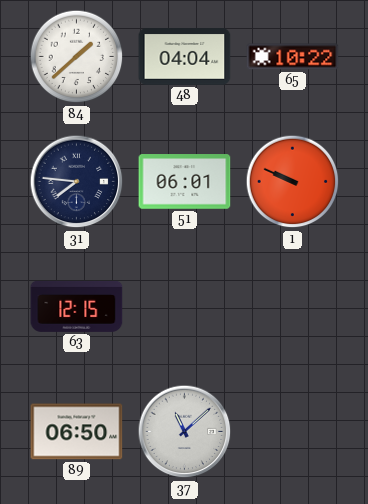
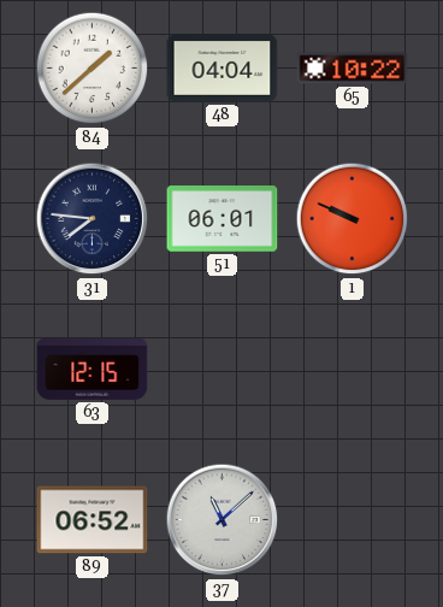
89: 06:50 -> 06:52
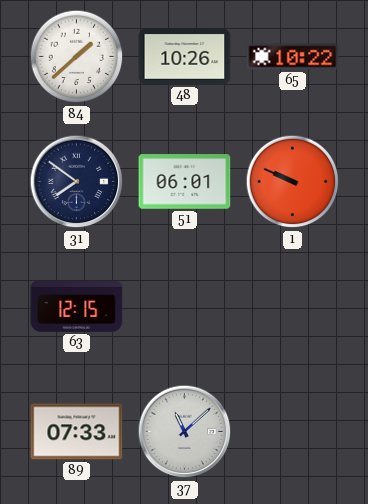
48: 04:04 -> 10:26
31: 7:46 -> 7:51
89: 06:52 -> 07:33
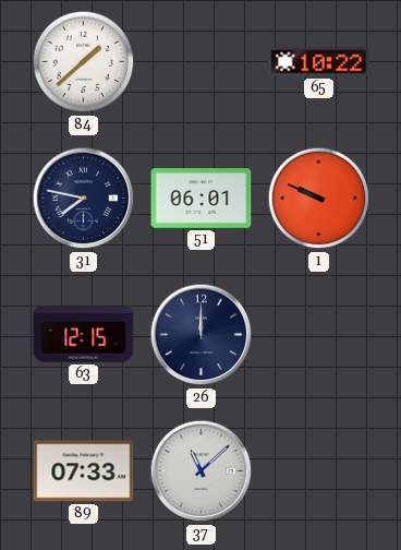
48: 10:26 -> none
31: 7:51 -> 7:47
26: none -> 12:00
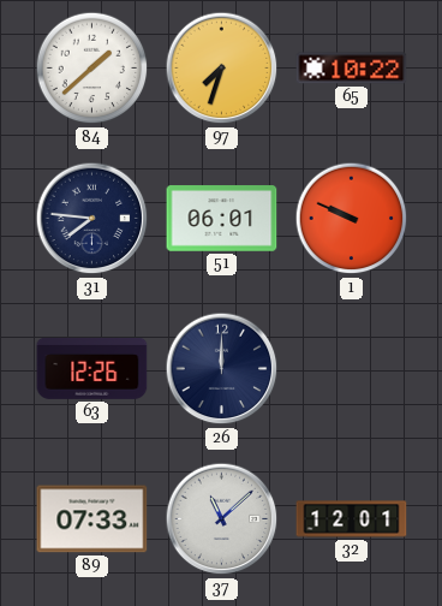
97: none -> 7:33
31: 7:47 -> 7:46
63: 12:15 -> 12:26
32: none -> 12:01
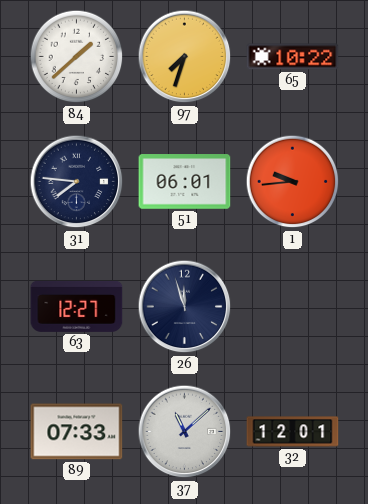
1: 9:49 -> 9:44
63: 12:26 -> 12:27
26: 12:00 -> 11:57
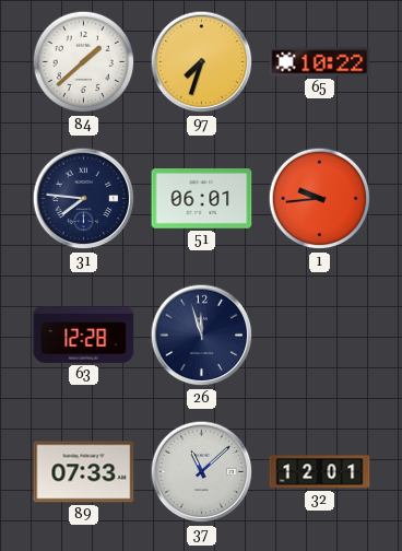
63: 12:27 -> 12:28
